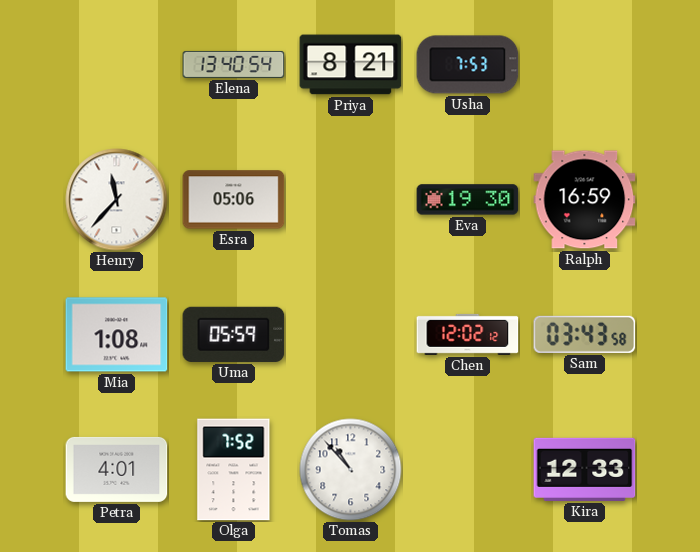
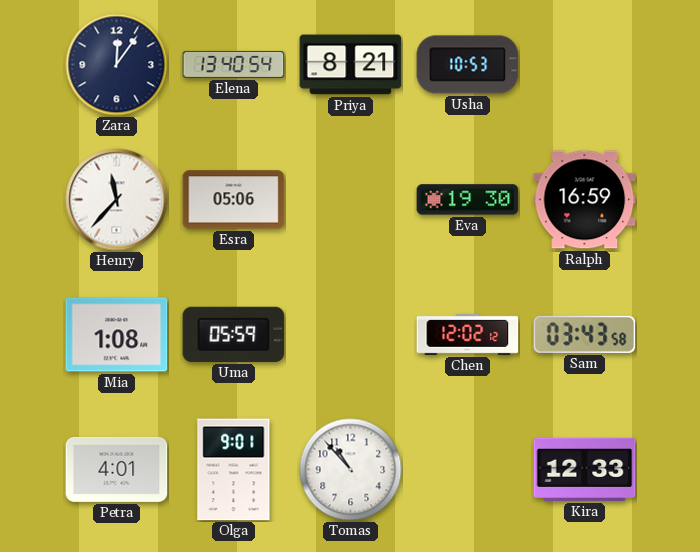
Zara: none -> 12:06
Usha: 7:53 -> 10:53
Olga: 7:52 -> 9:01
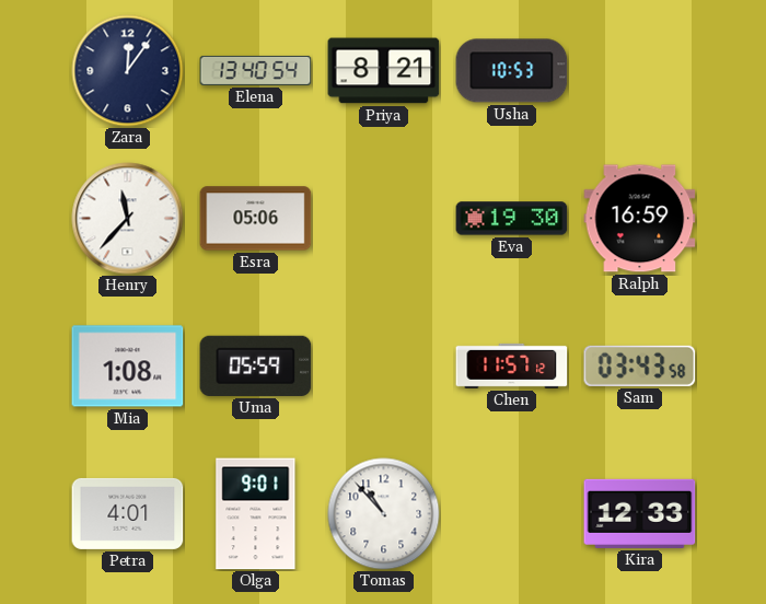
Chen: 12:02 -> 11:57
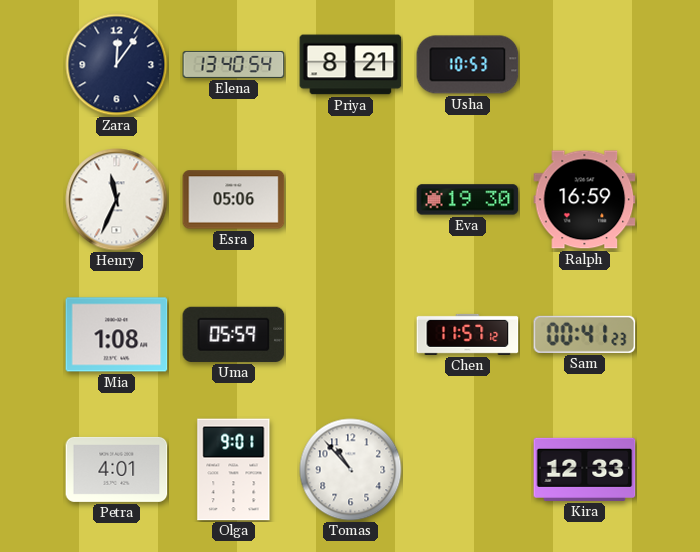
Henry: 11:37 -> 11:34
Sam: 03:43 -> 00:41
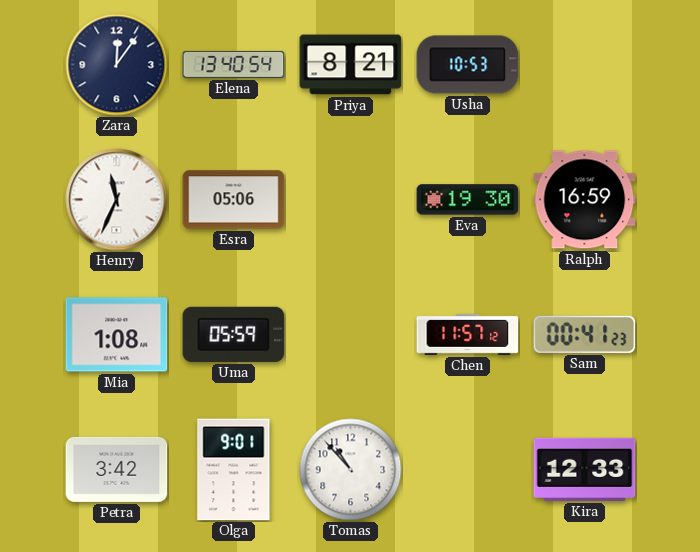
Petra: 4:01 -> 3:42
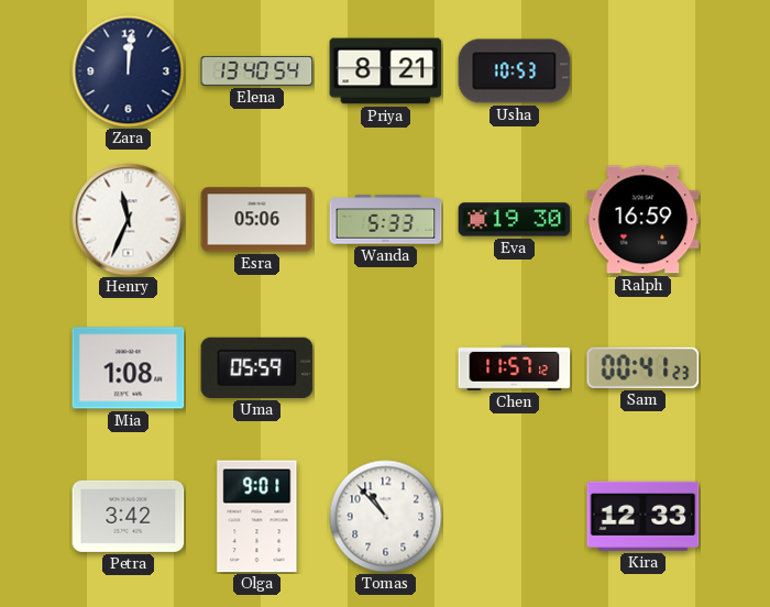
Zara: 12:06 -> 12:01
Wanda: none -> 5:33
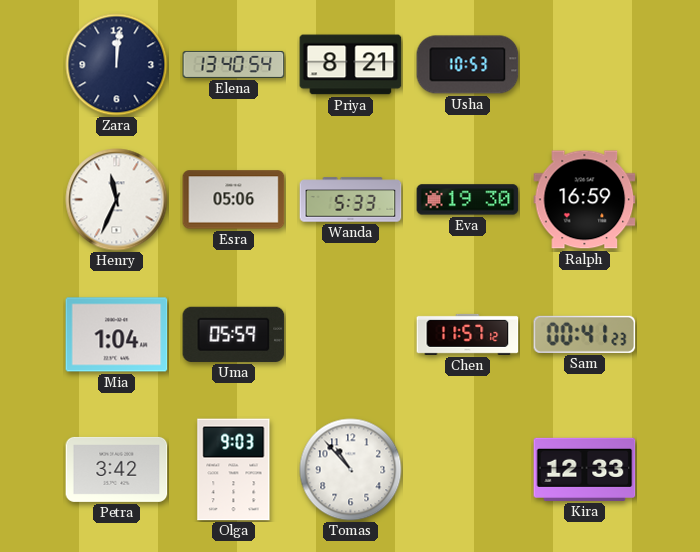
Mia: 1:08 -> 1:04
Olga: 9:01 -> 9:03
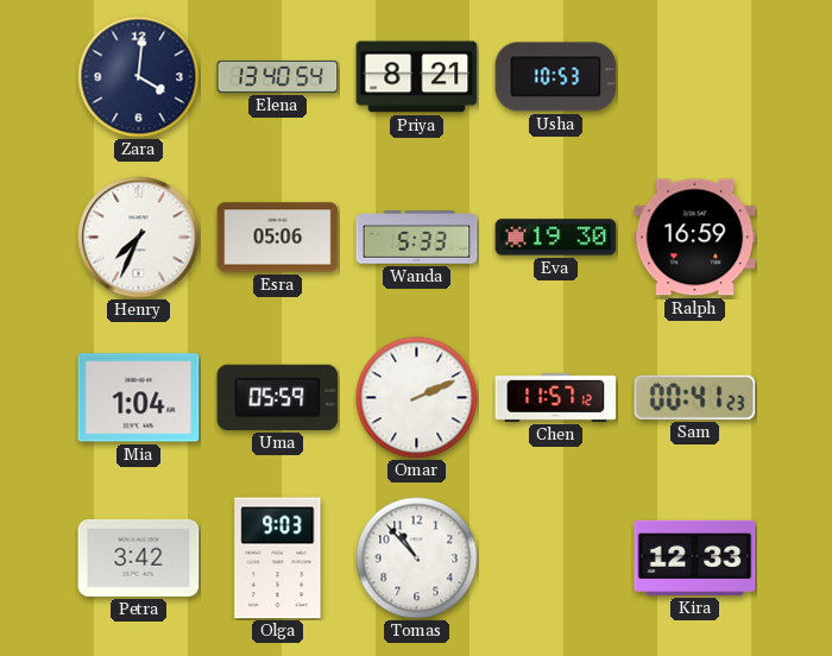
Zara: 12:01 -> 4:01
Henry: 11:34 -> 7:34
Omar: none -> 2:11
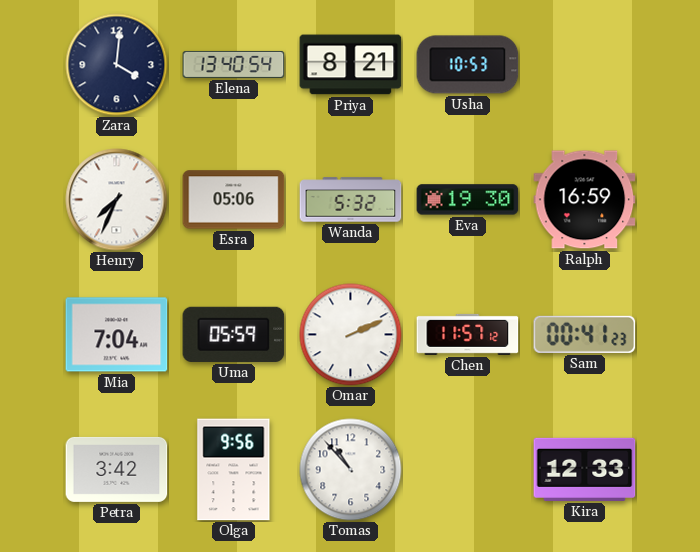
Wanda: 5:33 -> 5:32
Mia: 1:04 -> 7:04
Olga: 9:03 -> 9:56
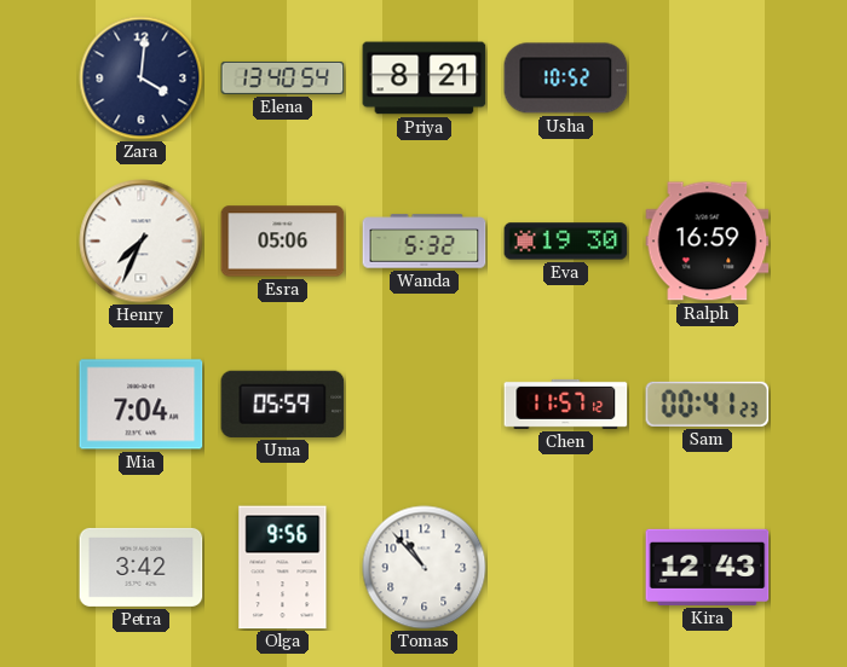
Usha: 10:53 -> 10:52
Omar: 2:11 -> none
Kira: 12:33 -> 12:43
